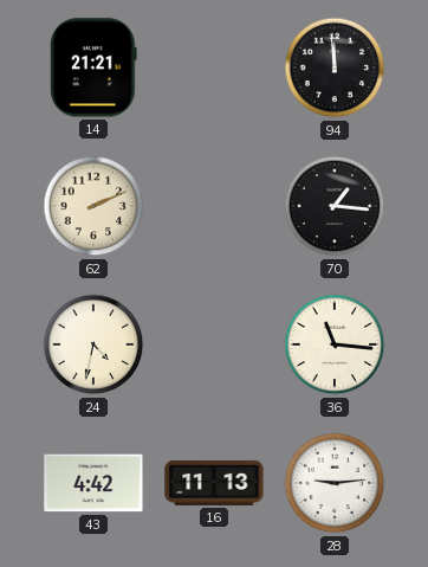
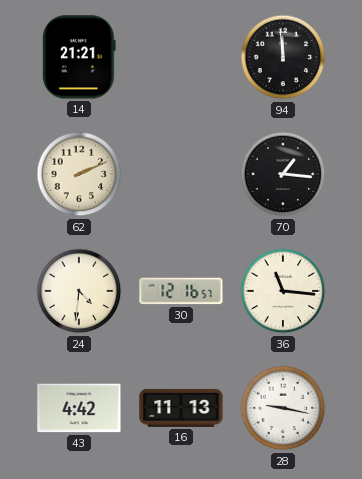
24: 4:32 -> 4:31
30: none -> 12:16
28: 9:14 -> 9:17
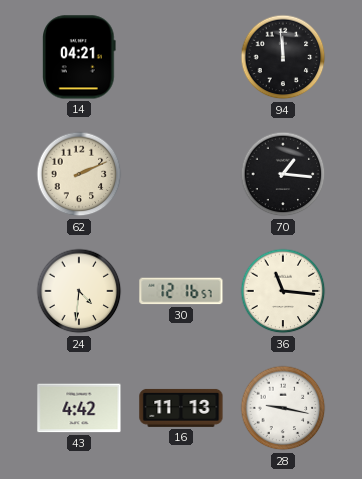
14: 21:21 -> 04:21
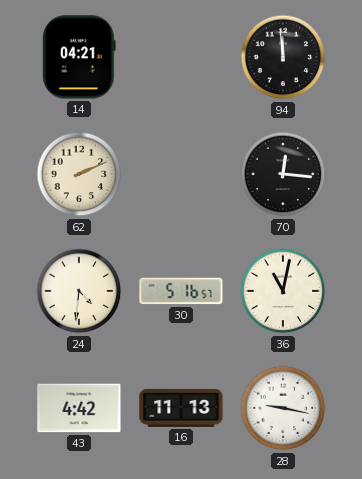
70: 1:16 -> 12:16
30: 12:16 -> 5:16
36: 11:16 -> 11:02
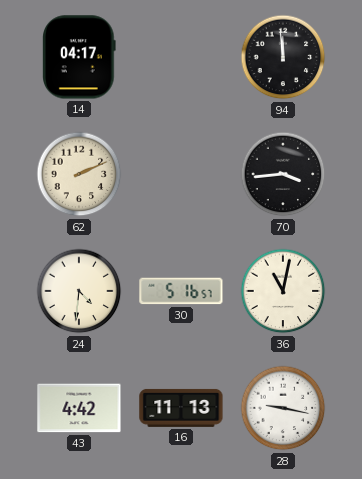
14: 04:21 -> 04:17
70: 12:16 -> 3:44
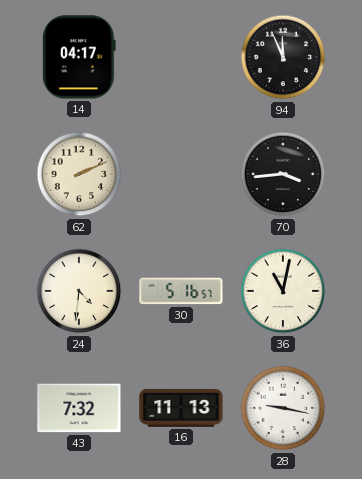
94: 11:59 -> 11:56
43: 4:42 -> 7:32
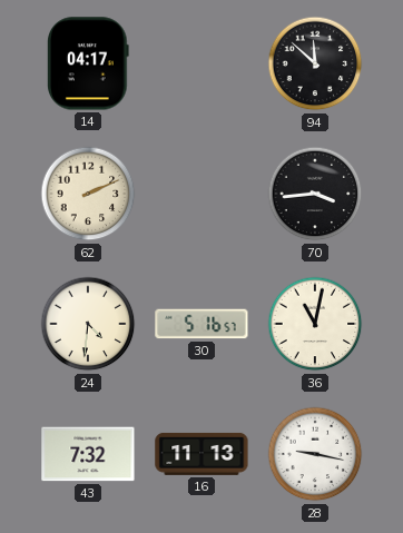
94: 11:56 -> 11:52
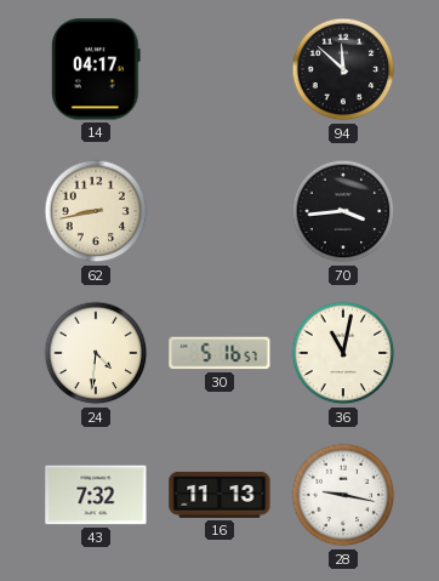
62: 2:11 -> 8:43
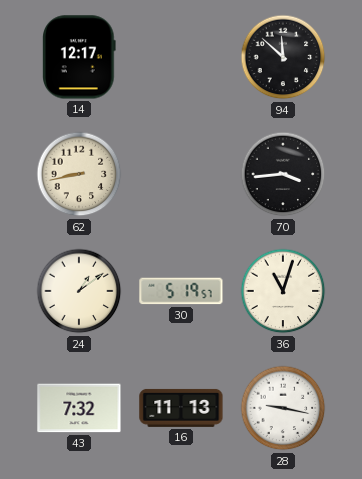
14: 04:17 -> 12:17
24: 4:31 -> 1:09
30: 5:16 -> 5:19
36: 11:02 -> 11:03
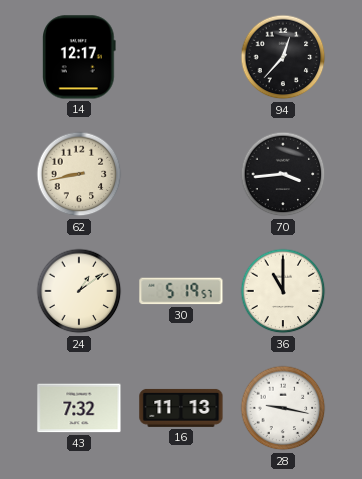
94: 11:52 -> 12:37
36: 11:03 -> 11:00
